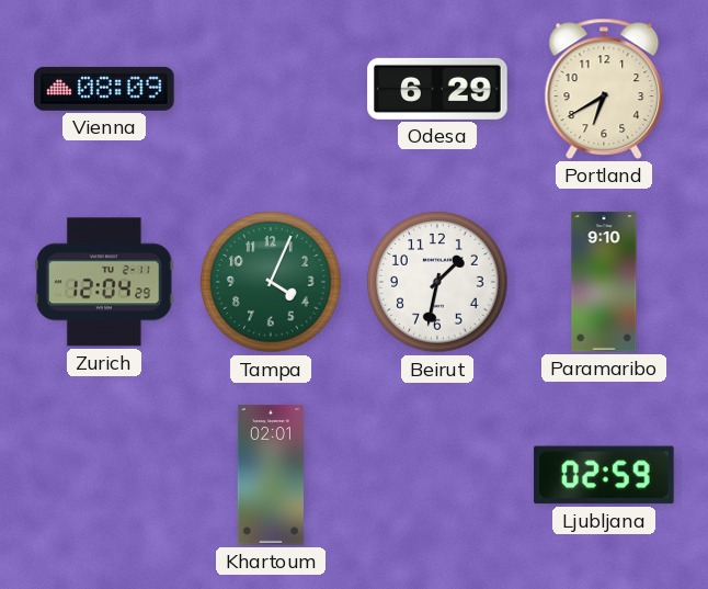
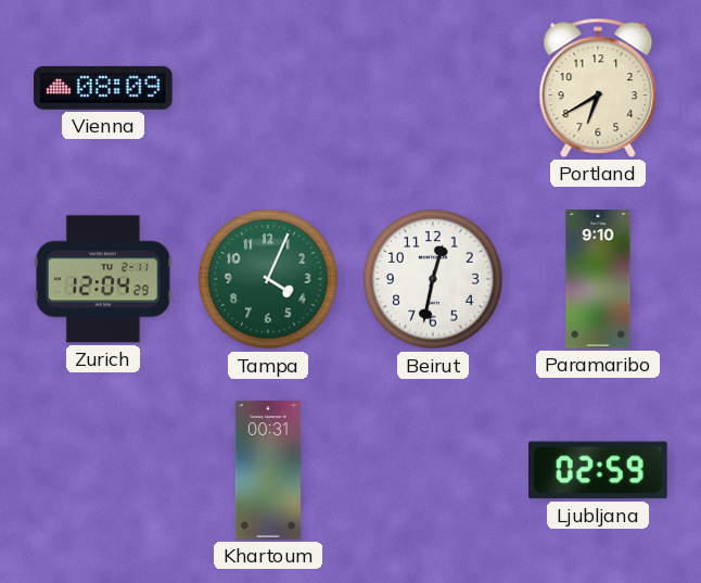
Odesa: 6:29 -> none
Beirut: 1:32 -> 12:32
Khartoum: 02:01 -> 00:31
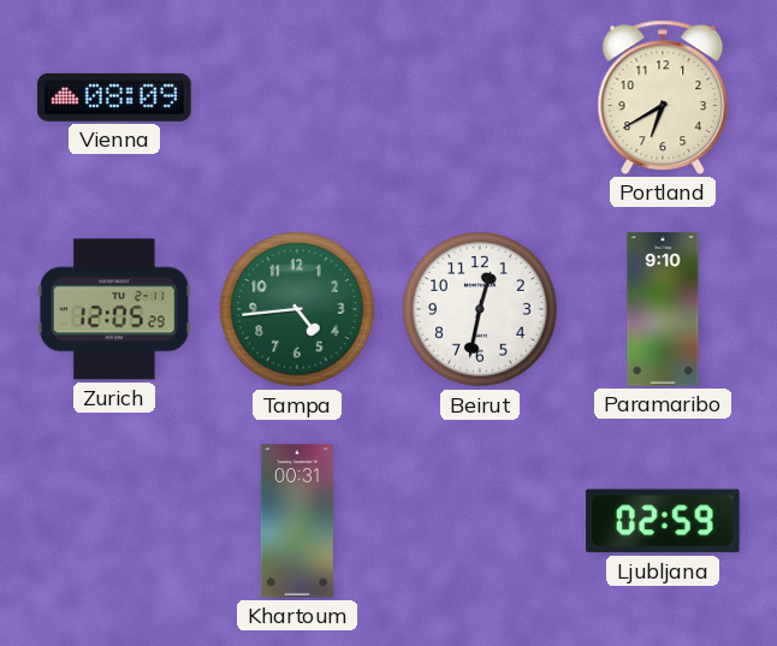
Zurich: 12:04 -> 12:05
Tampa: 4:04 -> 4:44
